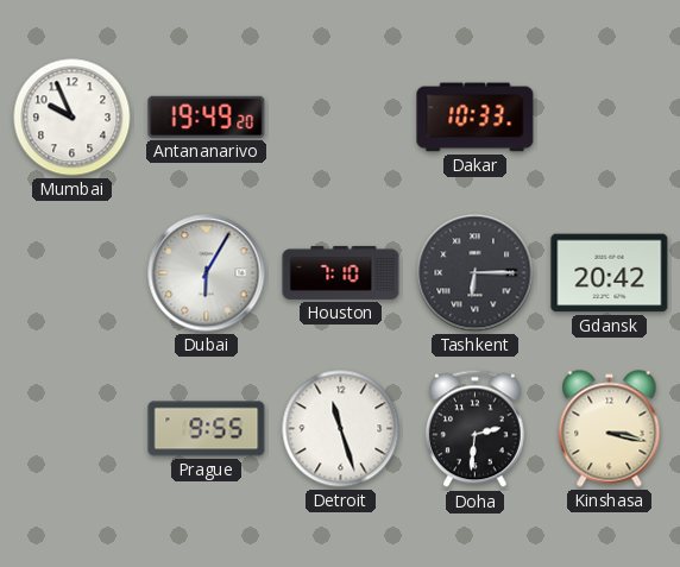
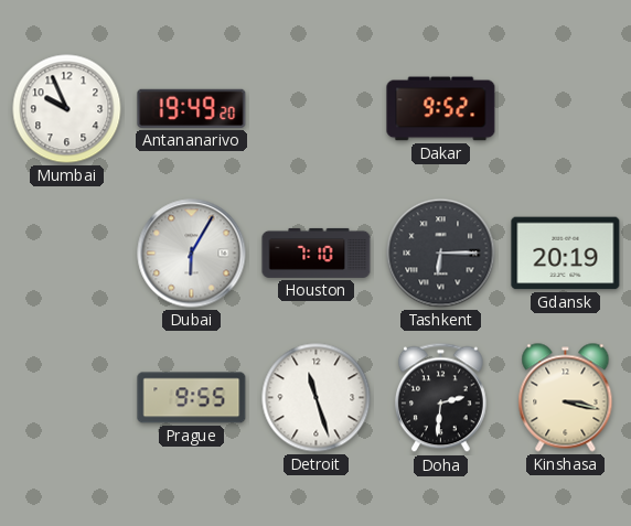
Dakar: 10:33 -> 9:52
Gdansk: 20:42 -> 20:19
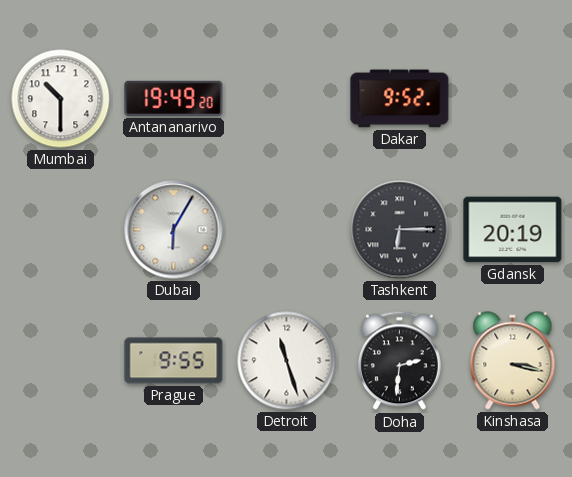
Mumbai: 9:56 -> 10:30
Houston: 7:10 -> none
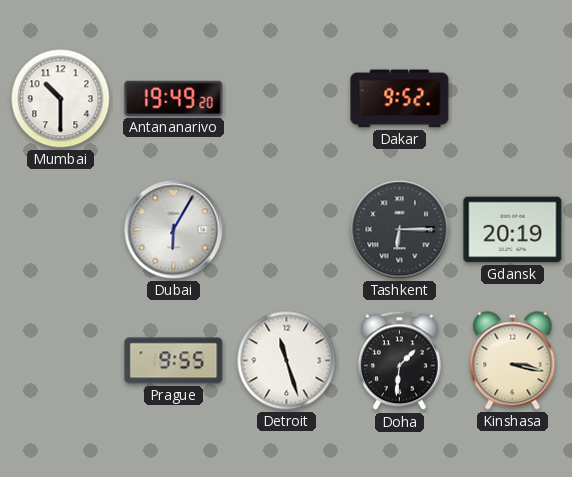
Doha: 2:31 -> 1:31
